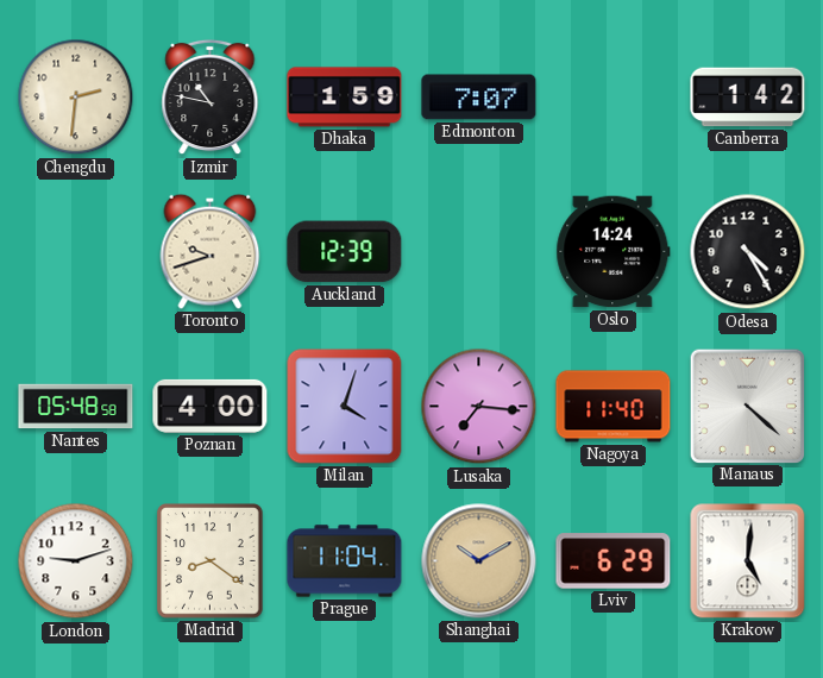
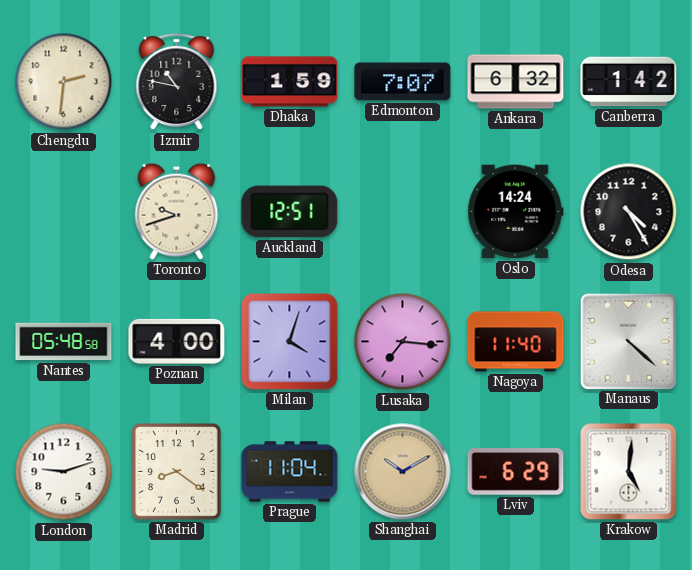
Ankara: none -> 6:32
Auckland: 12:39 -> 12:51
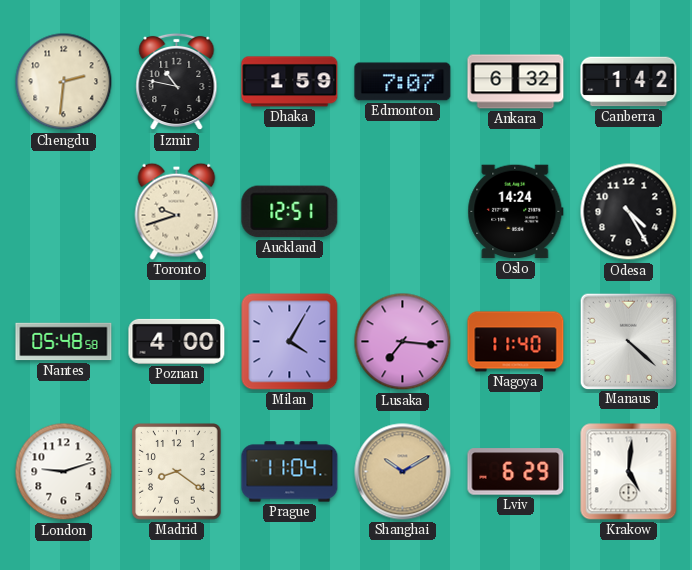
Milan: 4:03 -> 4:05
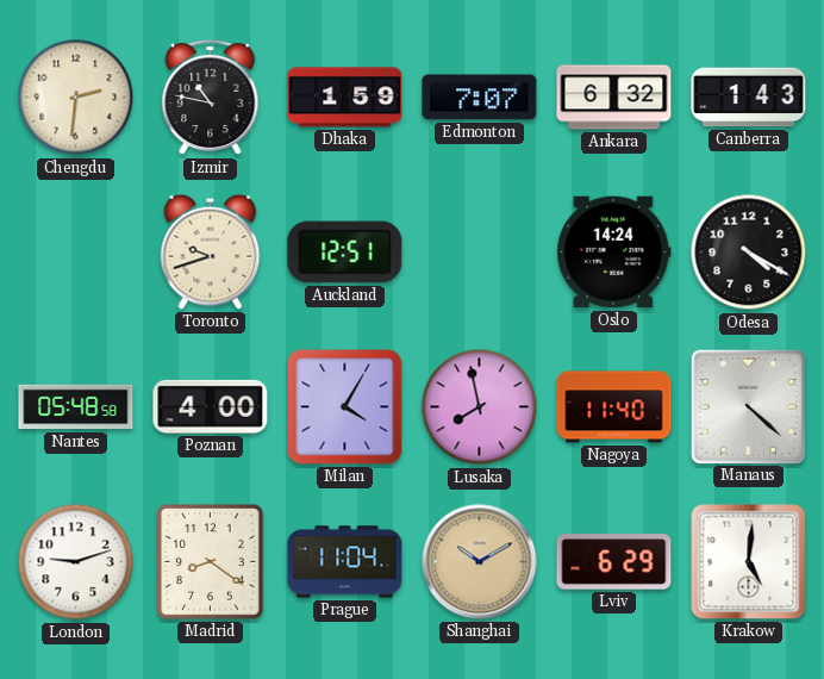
Canberra: 1:42 -> 1:43
Odesa: 4:25 -> 4:20
Lusaka: 7:16 -> 7:58
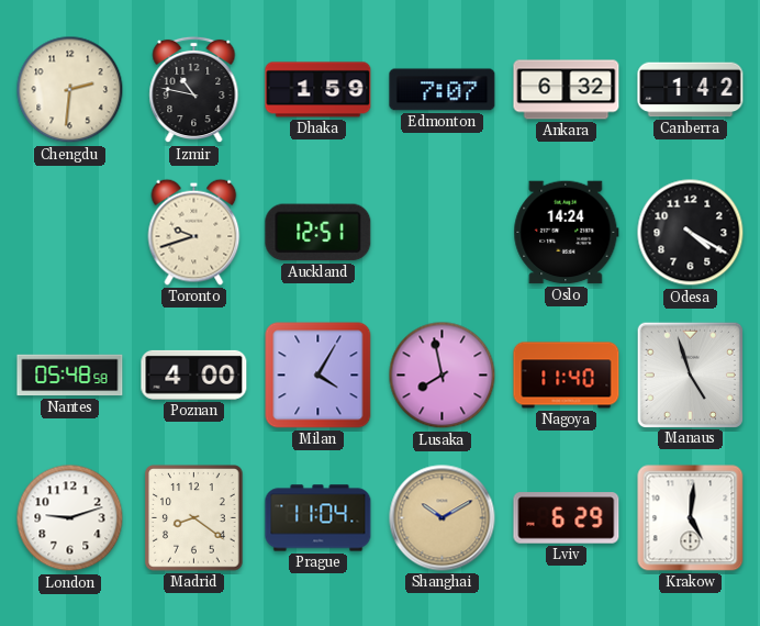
Canberra: 1:43 -> 1:42
Manaus: 4:22 -> 4:57
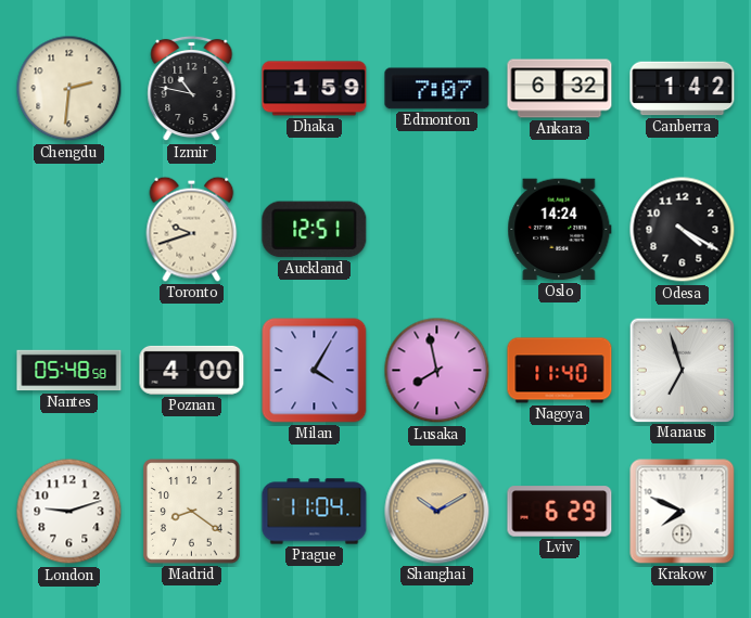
Manaus: 4:57 -> 6:57
Krakow: 5:01 -> 7:49
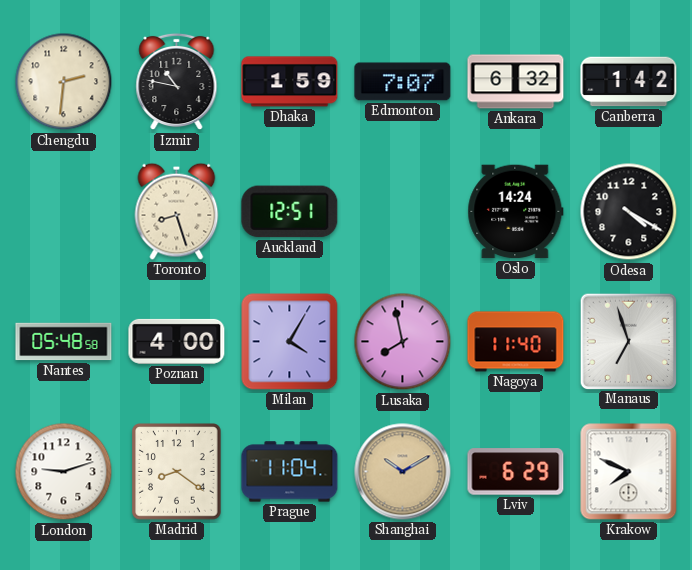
Toronto: 9:42 -> 8:27
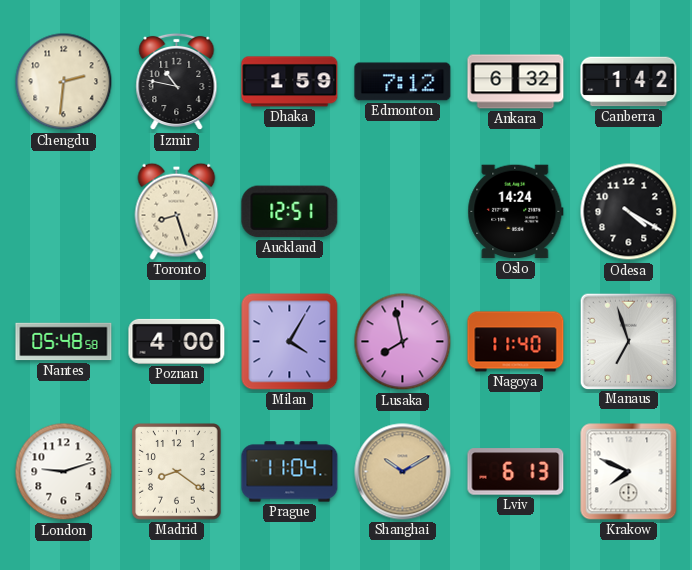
Edmonton: 7:07 -> 7:12
Lviv: 6:29 -> 6:13
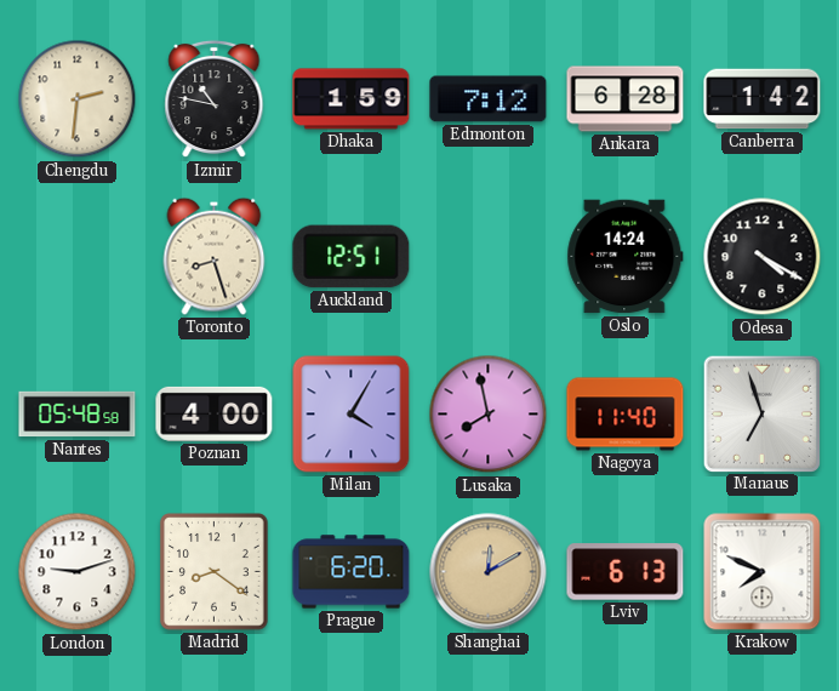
Ankara: 6:32 -> 6:28
Prague: 11:04 -> 6:20
Shanghai: 10:10 -> 12:10
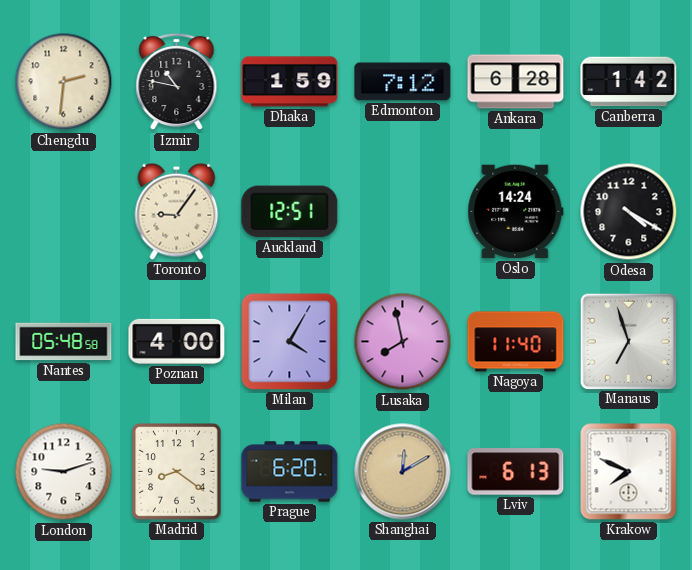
Toronto: 8:27 -> 9:06
